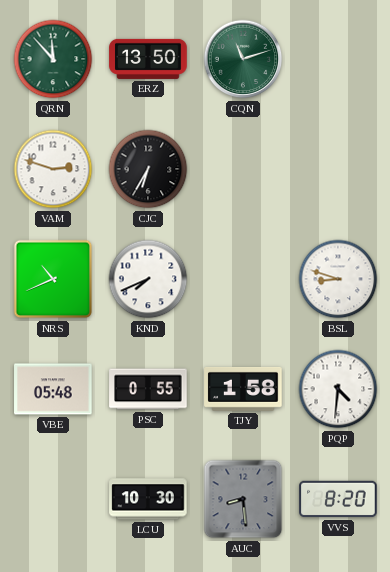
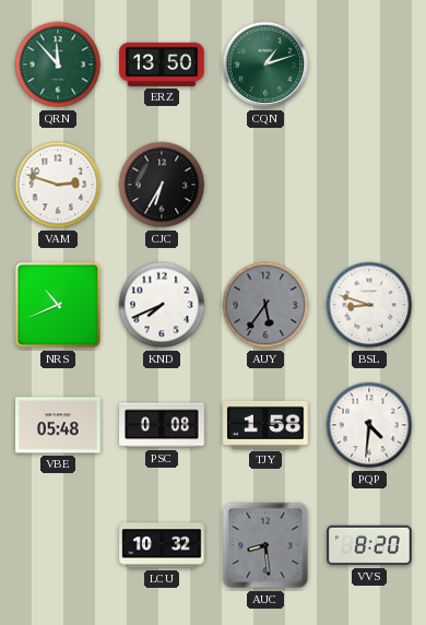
CQN: 11:12 -> 1:12
AUY: none -> 5:36
PSC: 0:55 -> 0:08
LCU: 10:30 -> 10:32
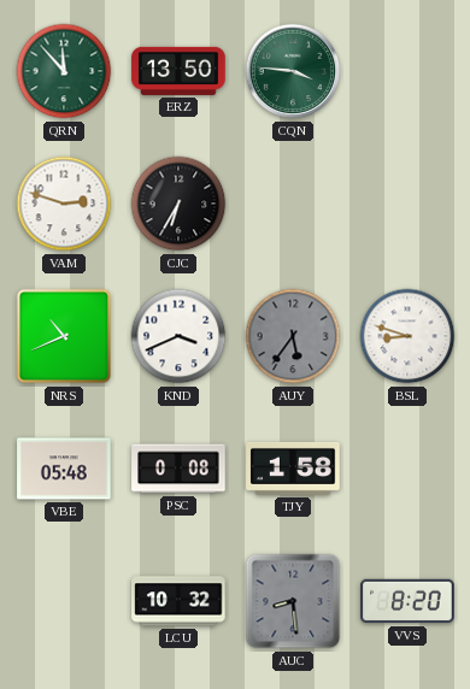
CQN: 1:12 -> 3:46
KND: 7:41 -> 3:41
PQP: 4:31 -> none
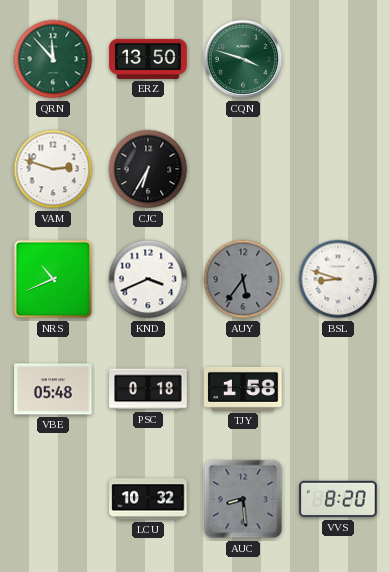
CQN: 3:46 -> 3:48
PSC: 0:08 -> 0:18
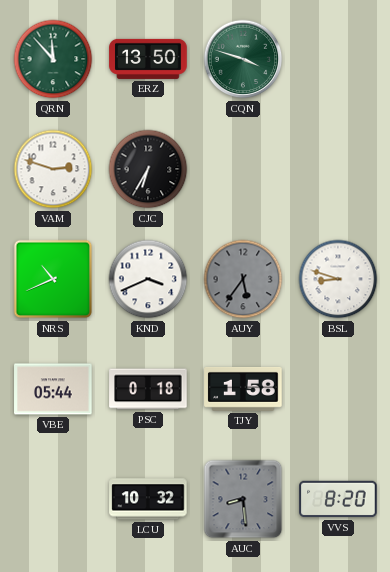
VBE: 05:48 -> 05:44
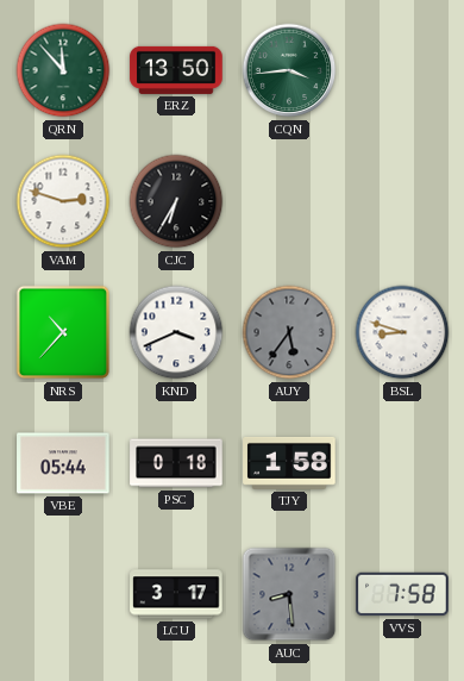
CQN: 3:48 -> 3:44
NRS: 10:41 -> 10:37
LCU: 10:32 -> 3:17
VVS: 8:20 -> 7:58
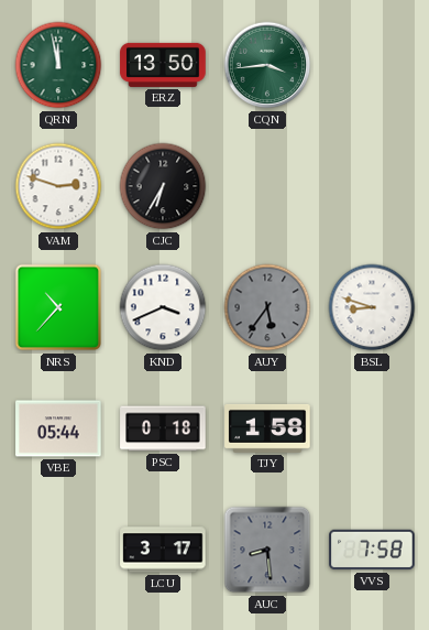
QRN: 11:53 -> 11:58
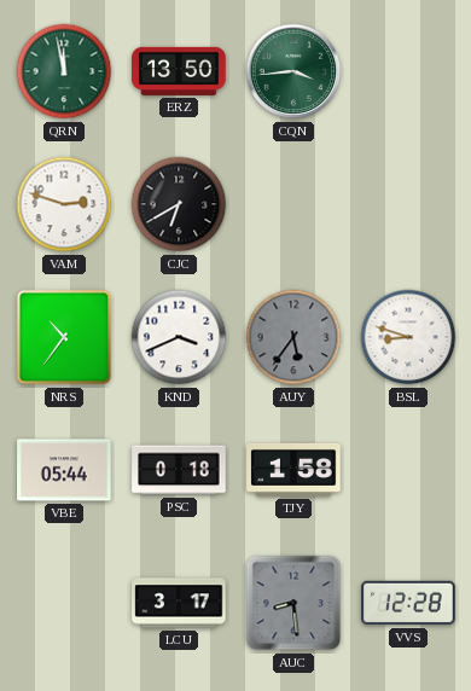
CJC: 6:35 -> 6:40
NRS: 10:37 -> 10:36
VVS: 7:58 -> 12:28
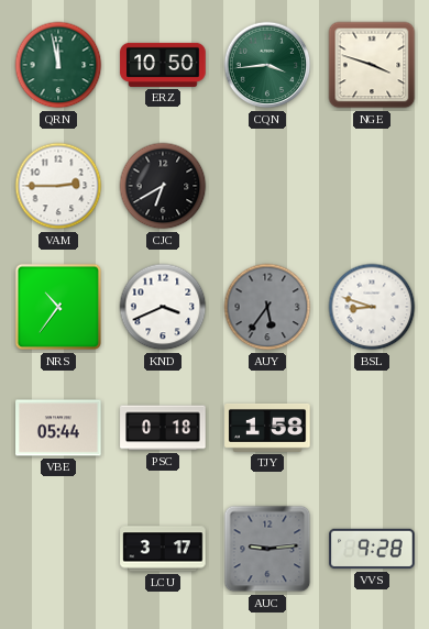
ERZ: 13:50 -> 10:50
NGE: none -> 3:48
VAM: 2:48 -> 2:45
AUC: 8:29 -> 9:14
VVS: 12:28 -> 9:28
